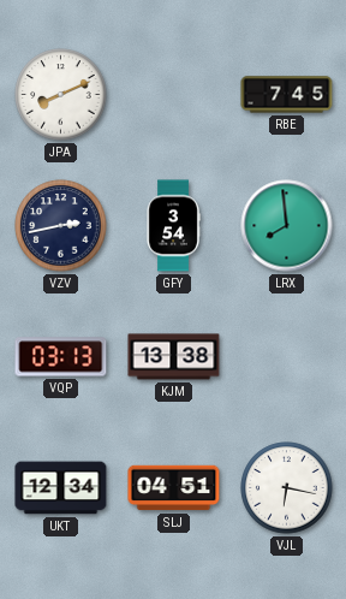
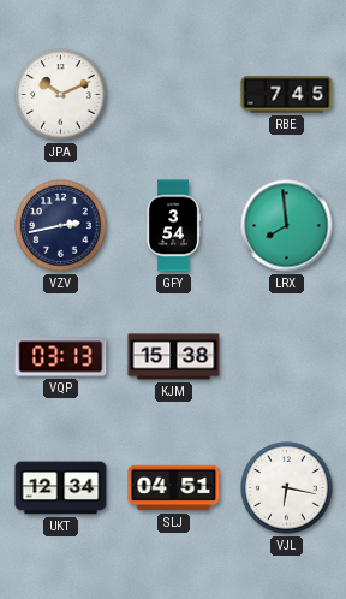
JPA: 8:11 -> 10:11
KJM: 13:38 -> 15:38
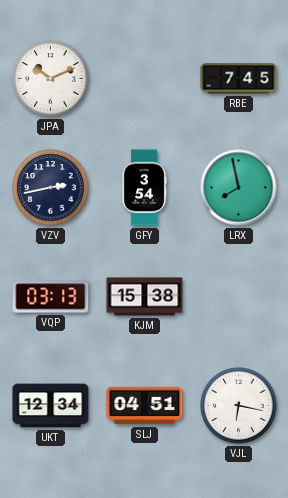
LRX: 7:59 -> 7:58
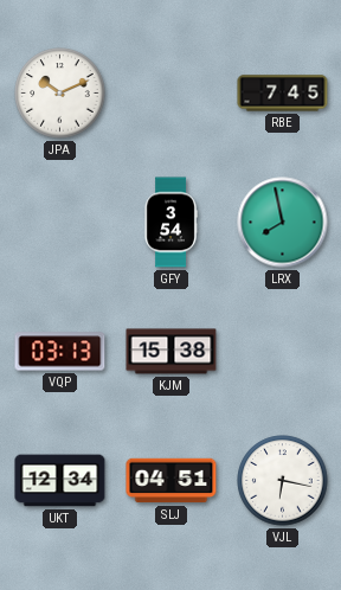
VZV: 2:43 -> none
